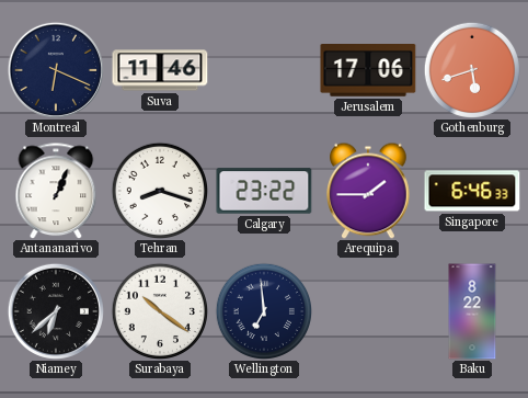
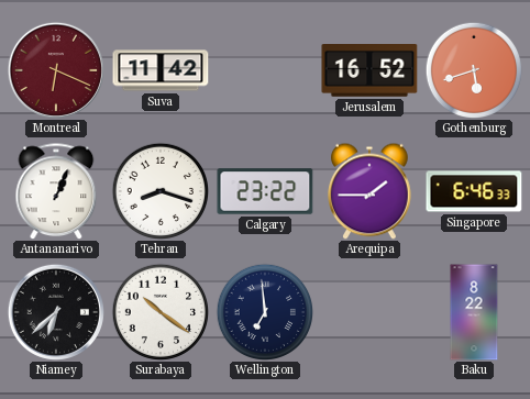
Montreal dial: navy -> burgundy
Suva: 11:46 -> 11:42
Jerusalem: 17:06 -> 16:52
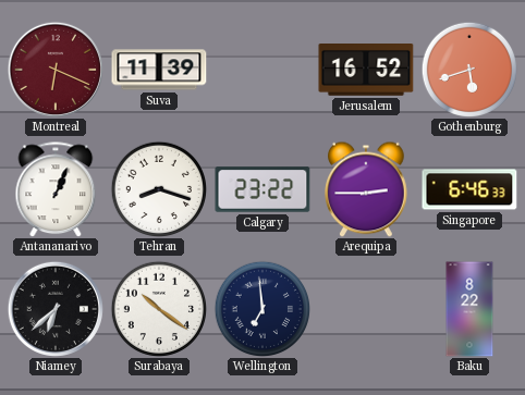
Suva: 11:42 -> 11:39
Arequipa: 1:45 -> 2:45
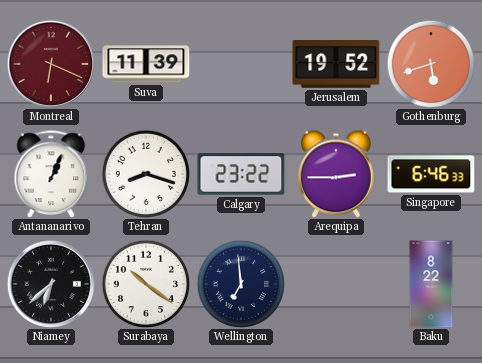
Jerusalem: 16:52 -> 19:52
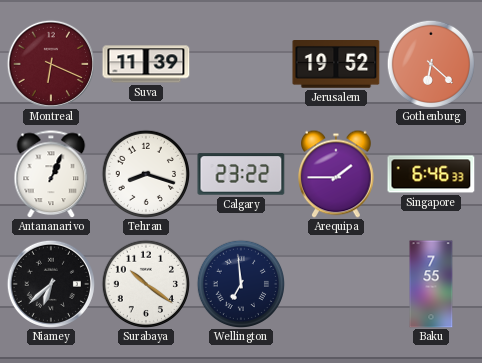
Gothenburg: 5:42 -> 6:22
Arequipa: 2:45 -> 1:45
Baku: 8:22 -> 7:55
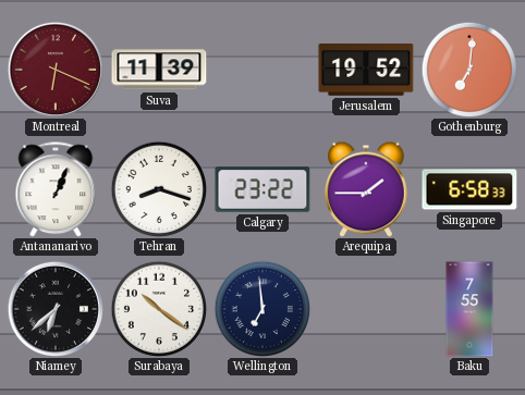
Gothenburg: 6:22 -> 7:01
Singapore: 6:46 -> 6:58
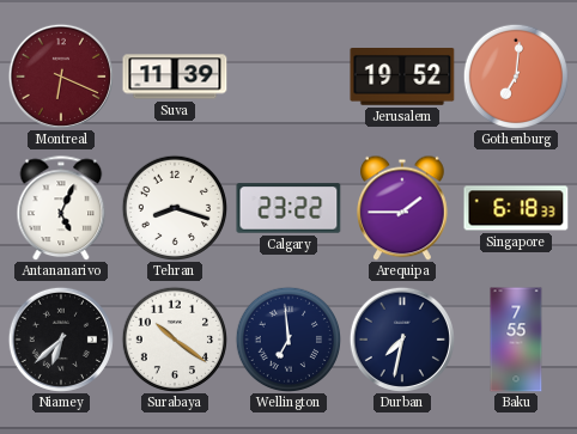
Antananarivo: 1:04 -> 5:04
Singapore: 6:58 -> 6:18
Durban: none -> 7:32
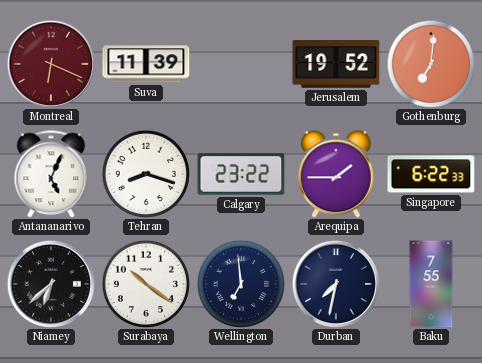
Singapore: 6:18 -> 6:22
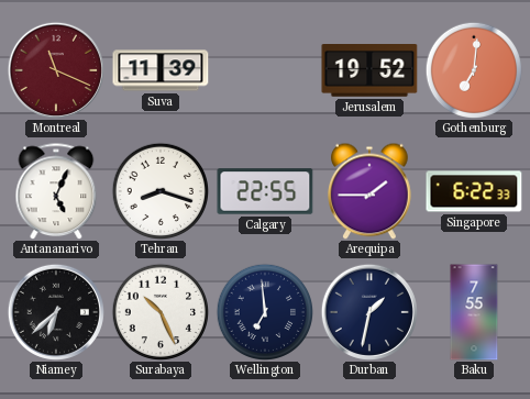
Montreal: 6:19 -> 11:19
Calgary: 23:22 -> 22:55
Surabaya: 10:21 -> 10:26
Durban: 7:32 -> 1:32
